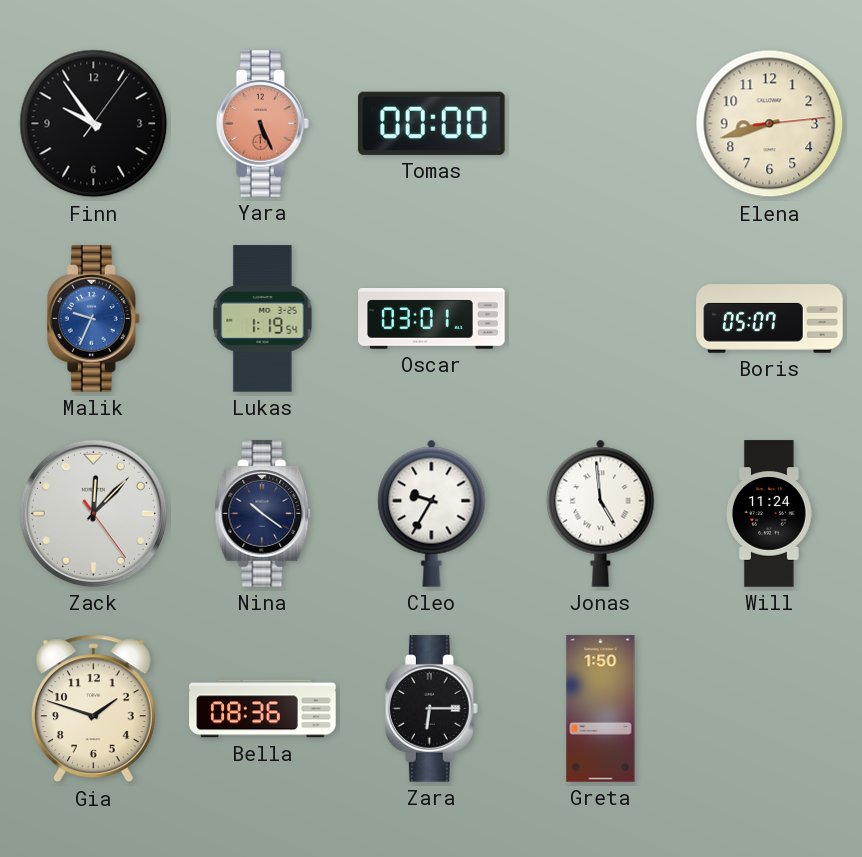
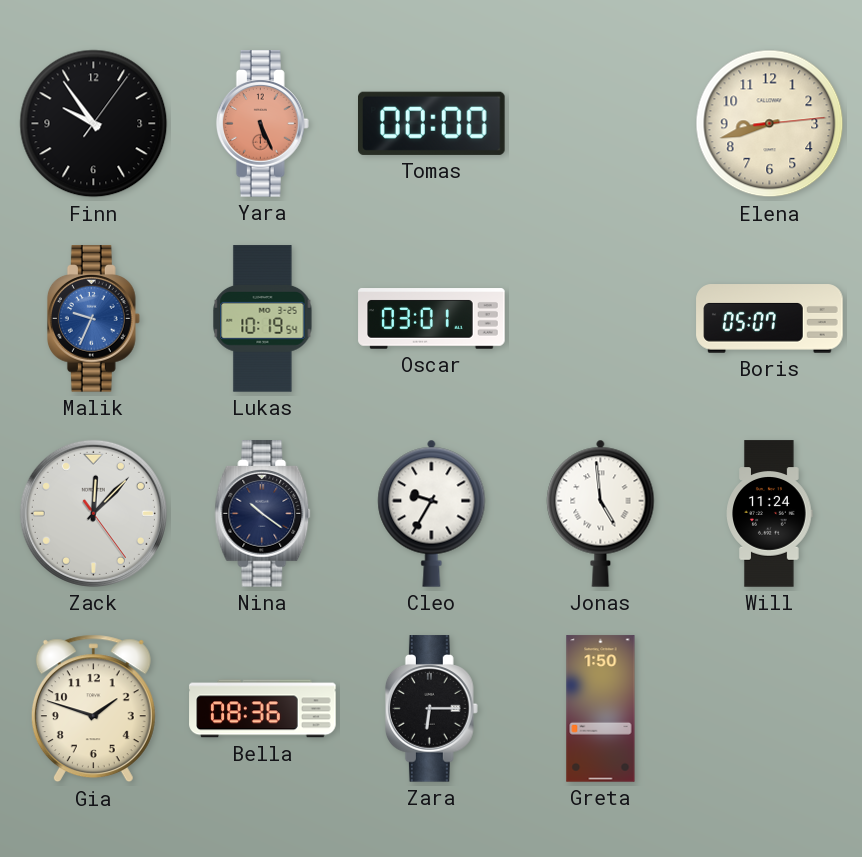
Lukas: 1:19 -> 10:19
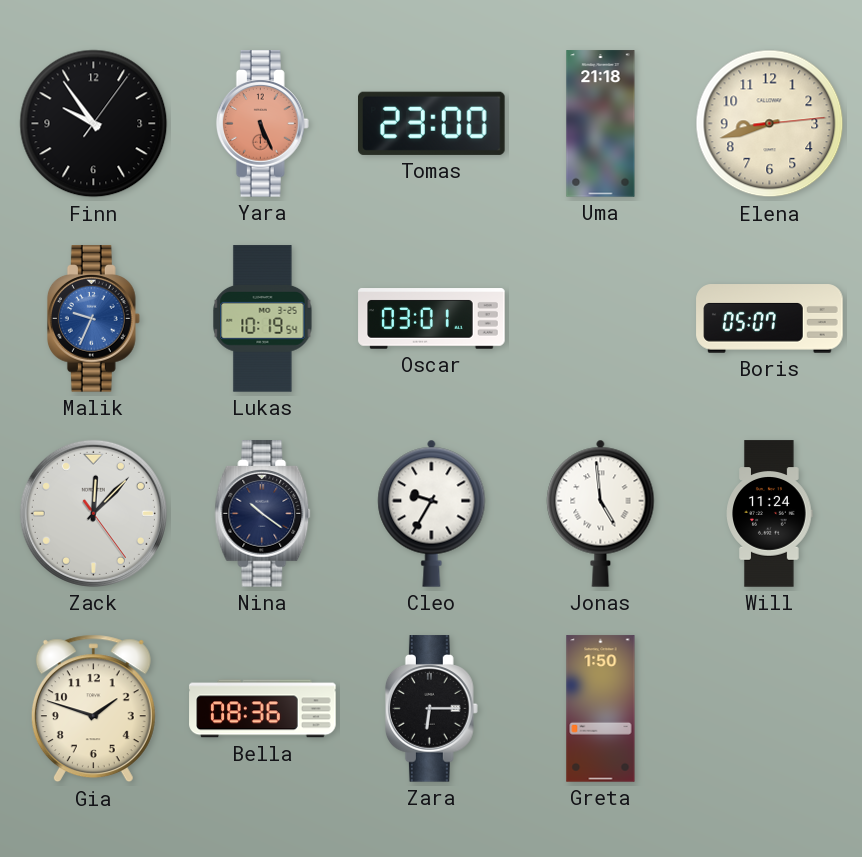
Tomas: 00:00 -> 23:00
Uma: none -> 21:18
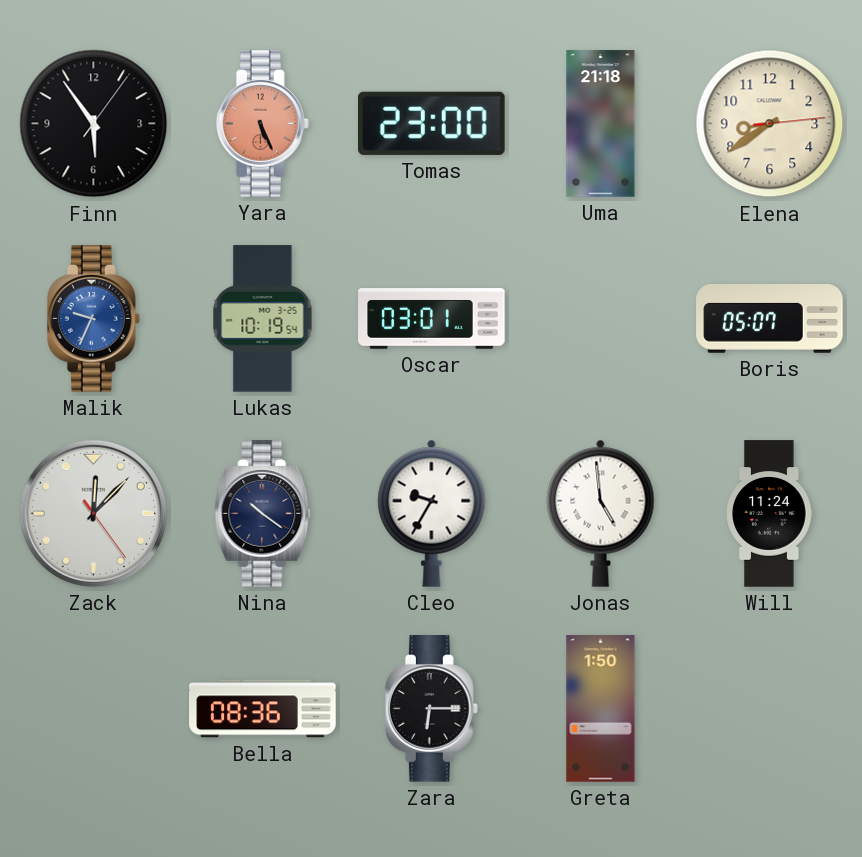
Finn: 9:54 -> 5:54
Elena: 8:42 -> 8:39
Gia: 1:48 -> none
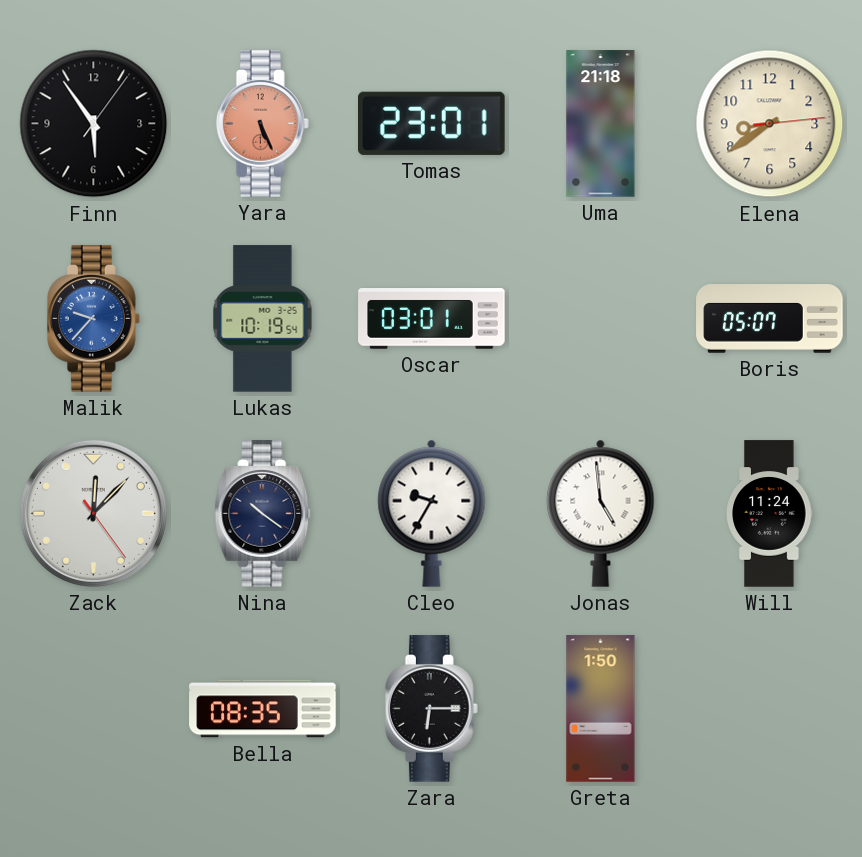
Tomas: 23:00 -> 23:01
Malik: 9:34 -> 9:37
Bella: 08:36 -> 08:35
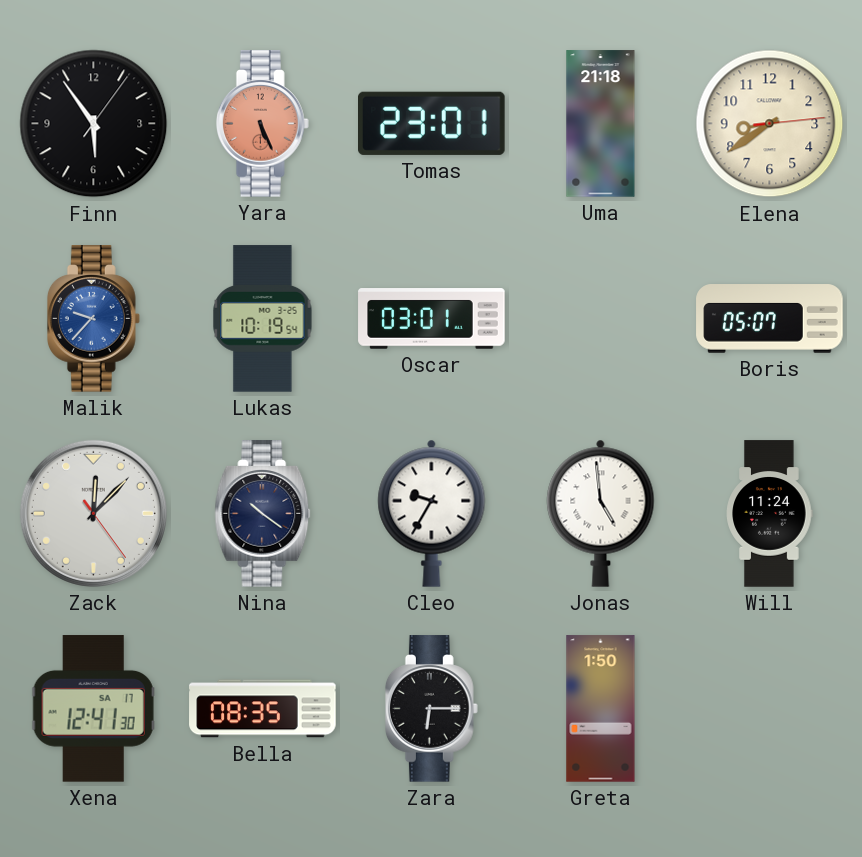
Xena: none -> 12:41
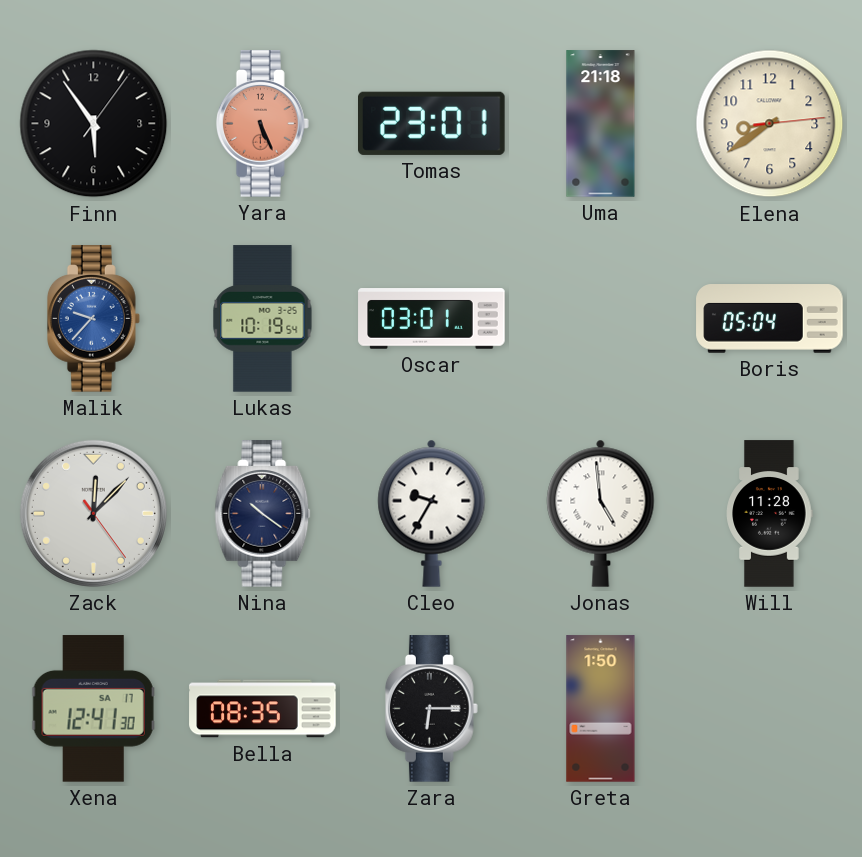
Boris: 05:07 -> 05:04
Will: 11:24 -> 11:28
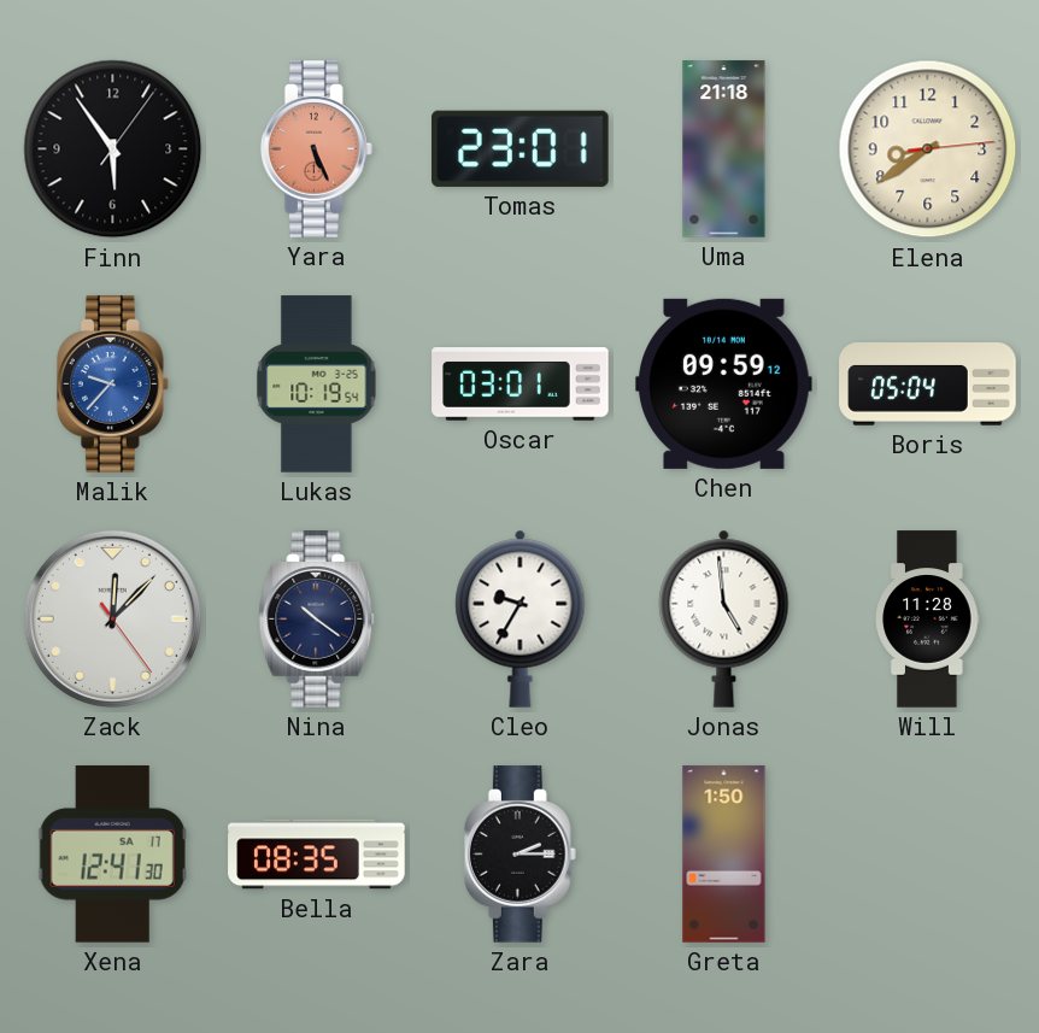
Chen: none -> 09:59
Zara: 6:15 -> 2:15
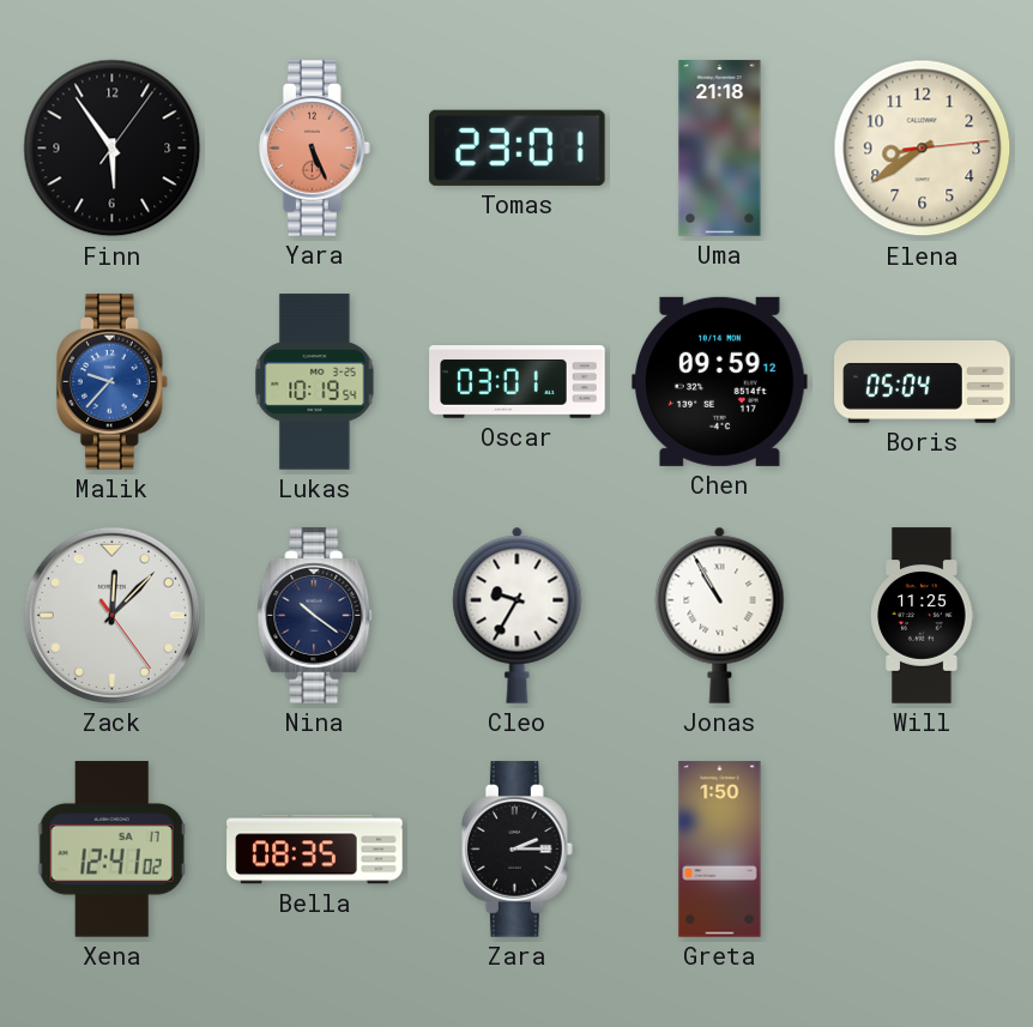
Jonas: 4:59 -> 10:55
Will: 11:28 -> 11:25
Xena: 12:41:30 -> 12:41:02
